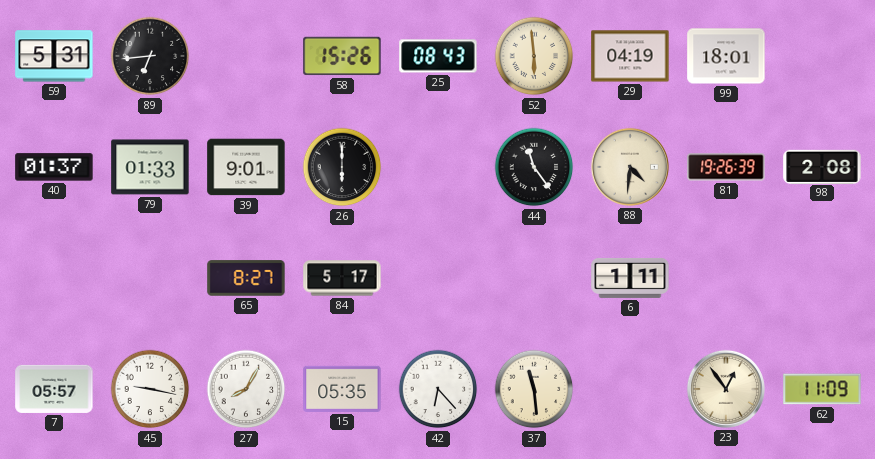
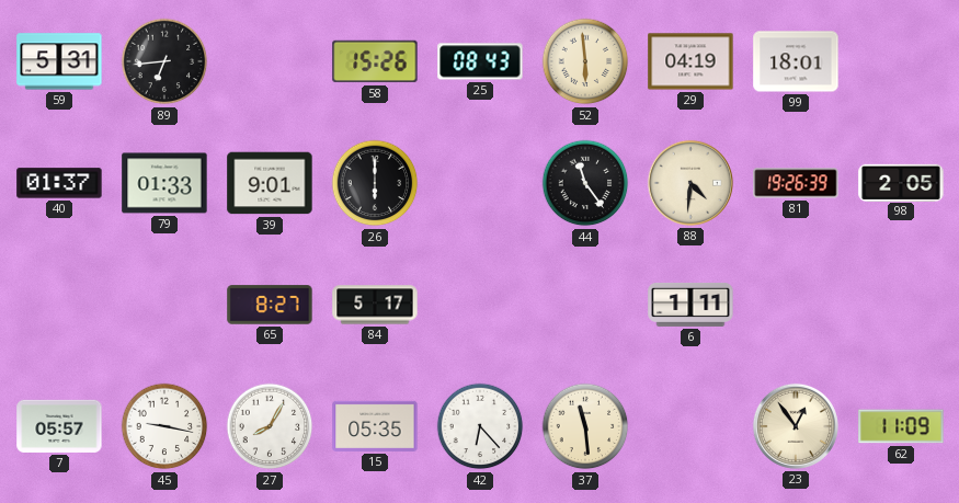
98: 2:08 -> 2:05
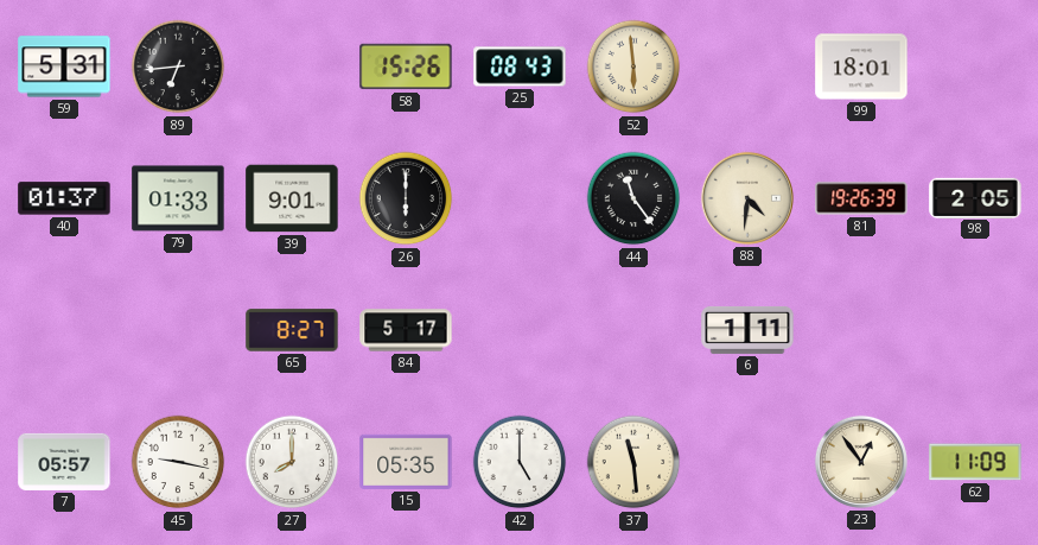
29: 04:19 -> none
27: 8:05 -> 8:00
42: 6:23 -> 5:00
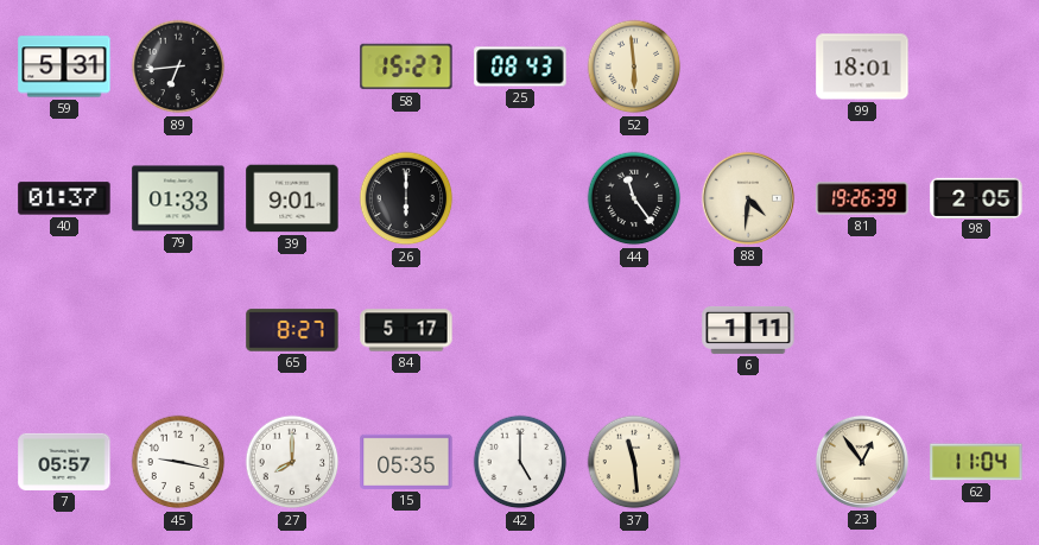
58: 15:26 -> 15:27
62: 11:09 -> 11:04
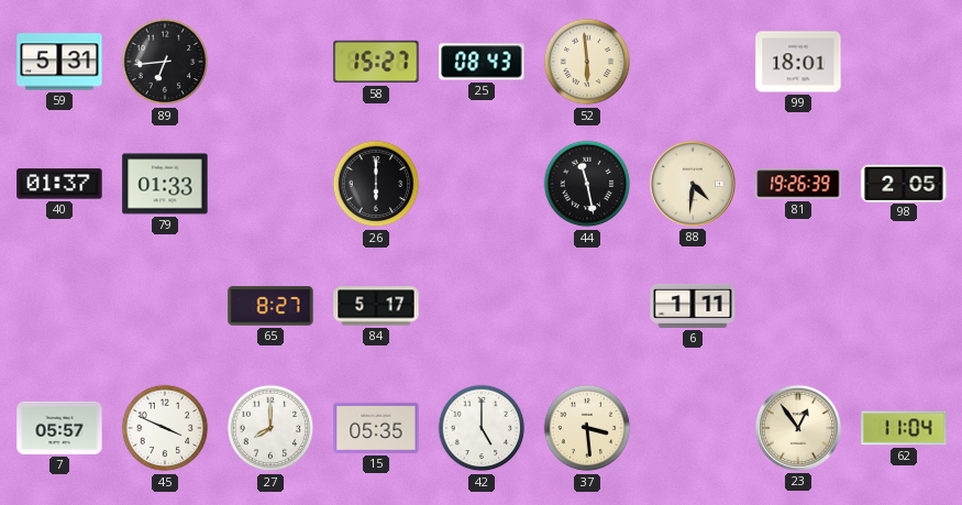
39: 9:01 -> none
44: 11:24 -> 11:28
45: 9:17 -> 3:49
37: 11:29 -> 3:29
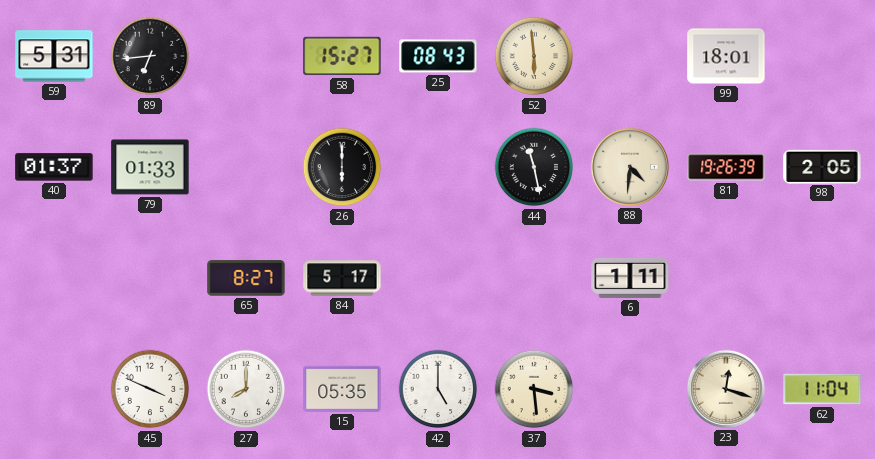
7: 05:57 -> none
23: 12:54 -> 12:18
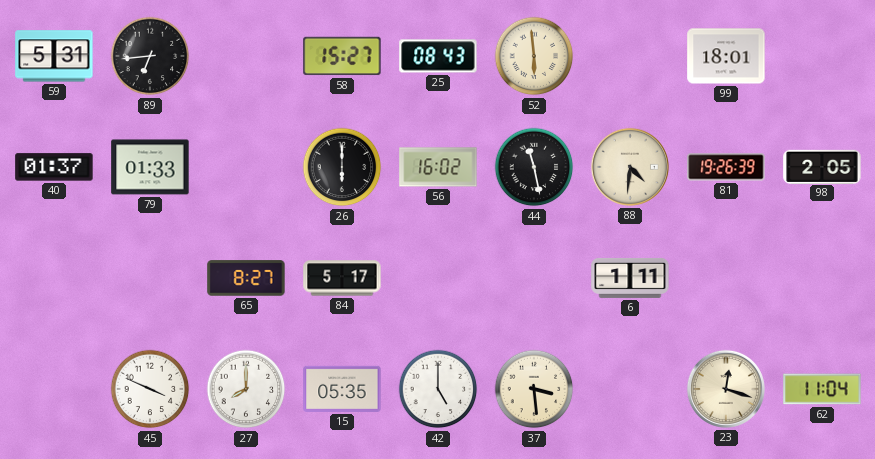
56: none -> 16:02
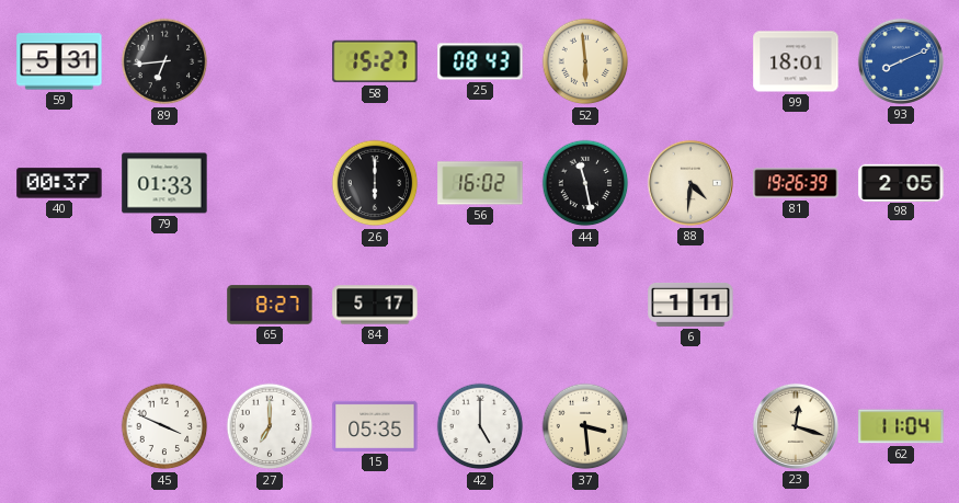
93: none -> 8:11
40: 01:37 -> 00:37
27: 8:00 -> 7:00
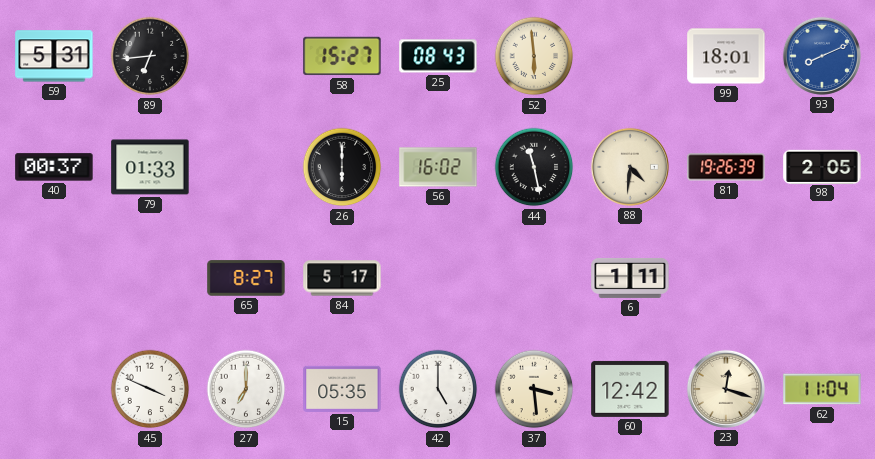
60: none -> 12:42
